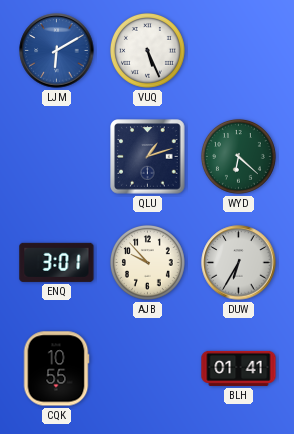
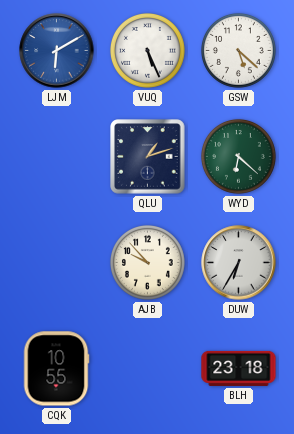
GSW: none -> 5:22
ENQ: 3:01 -> none
BLH: 01:41 -> 23:18
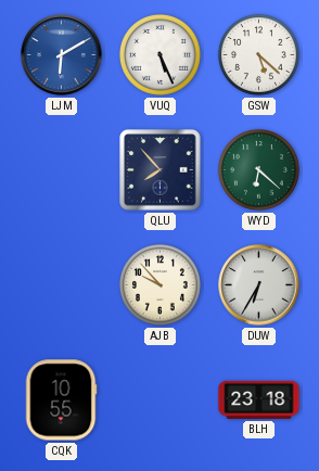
QLU: 1:12 -> 7:53
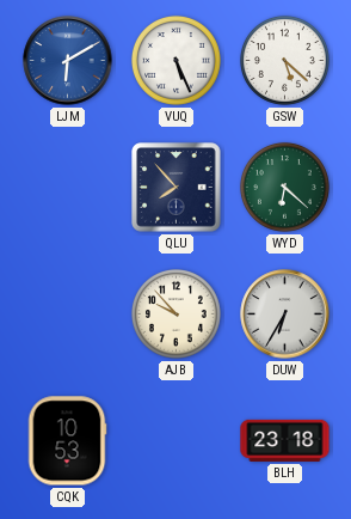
CQK: 10:55 -> 10:53
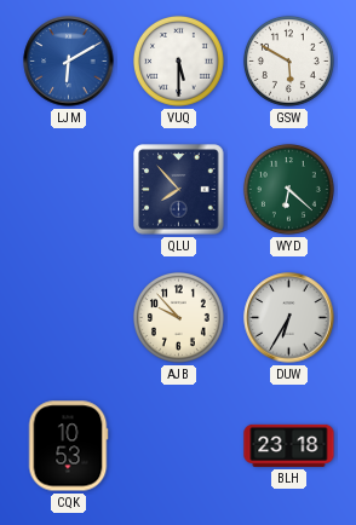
VUQ: 5:26 -> 5:30
GSW: 5:22 -> 5:50
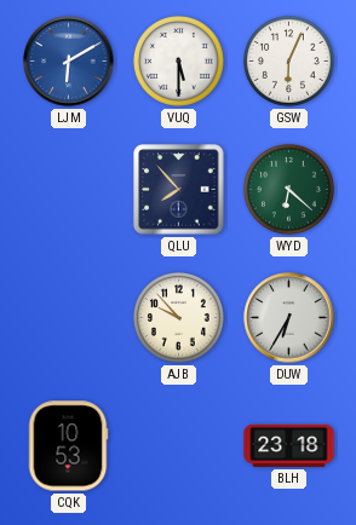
GSW: 5:50 -> 6:04
